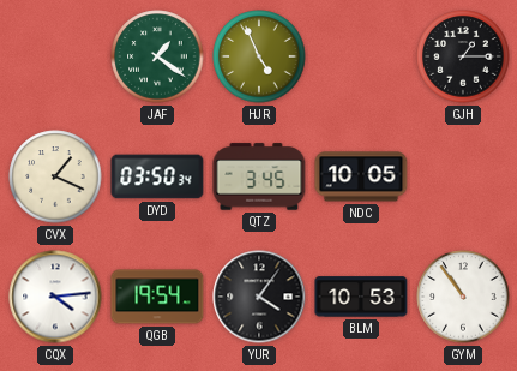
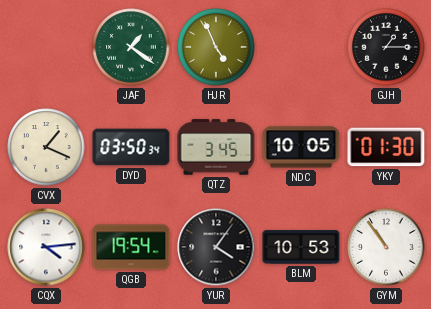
YKY: none -> 01:30
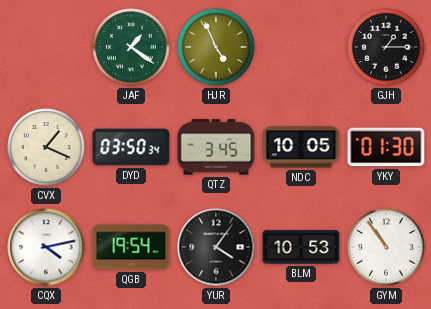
CQX: 4:14 -> 4:13
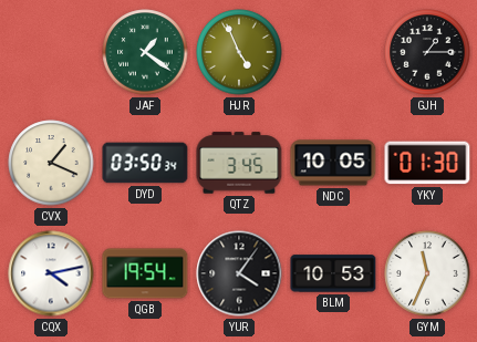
GYM: 10:54 -> 11:34
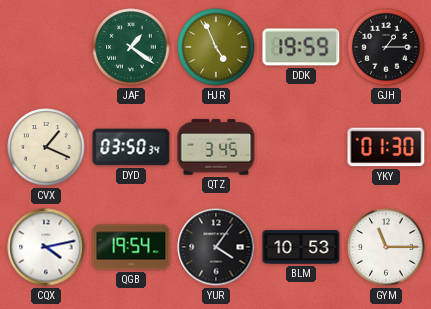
DDK: none -> 19:59
NDC: 10:05 -> none
GYM: 11:34 -> 11:15
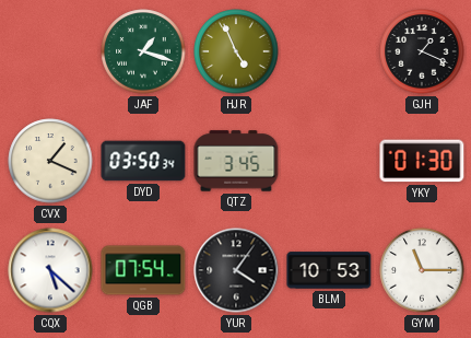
JAF: 1:21 -> 1:18
DDK: 19:59 -> none
GJH: 1:15 -> 1:19
CQX: 4:13 -> 5:22
QGB: 19:54 -> 07:54
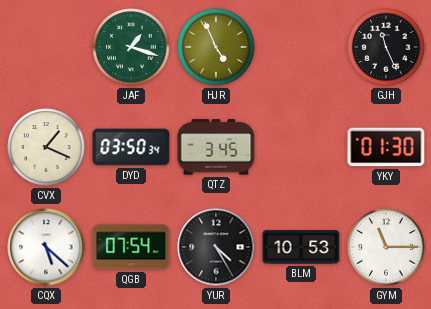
GJH: 1:19 -> 11:26
YUR: 4:06 -> 4:25
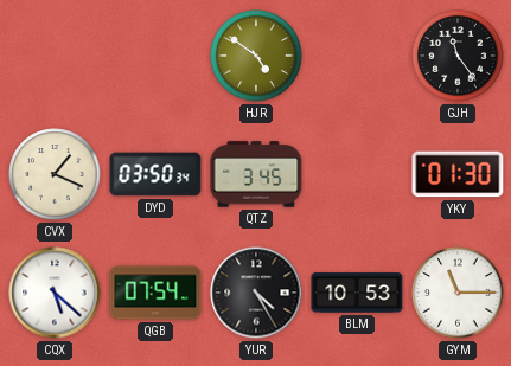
JAF: 1:18 -> none
HJR: 4:56 -> 4:51
GJH: 11:26 -> 11:24
